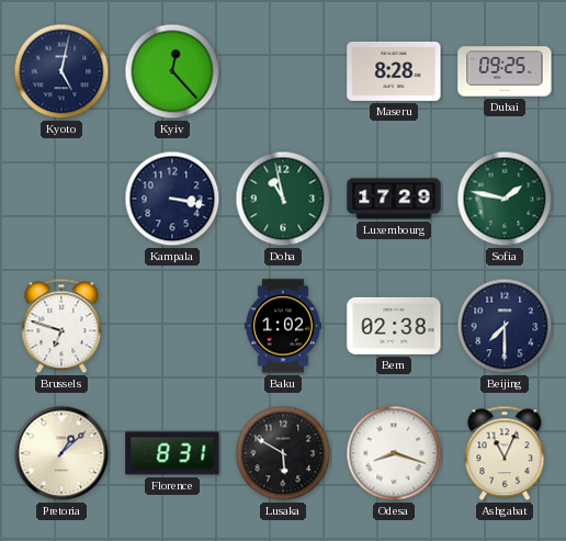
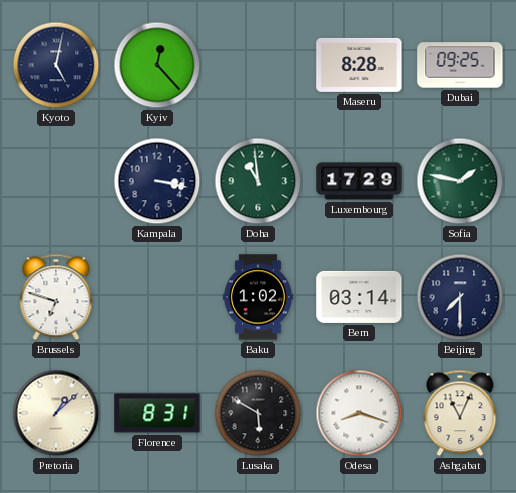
Doha: 10:58 -> 10:59
Bern: 02:38 -> 03:14
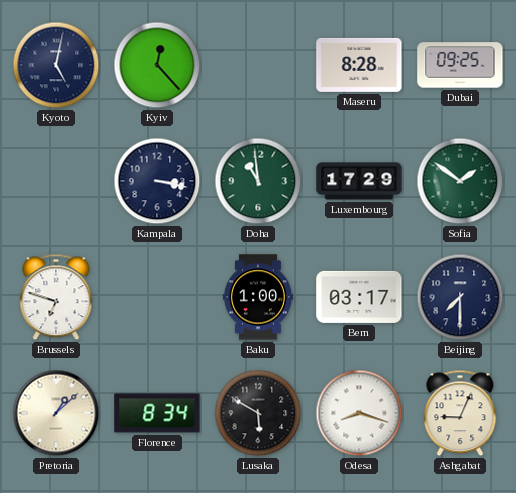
Sofia: 1:47 -> 1:51
Baku: 1:02 -> 1:00
Bern: 03:14 -> 03:17
Florence: 8:31 -> 8:34
Ashgabat: 11:04 -> 9:04
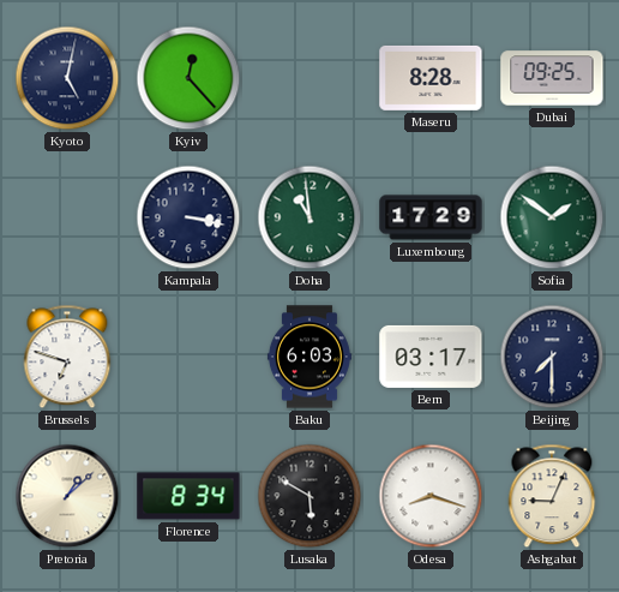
Baku: 1:00 -> 6:03
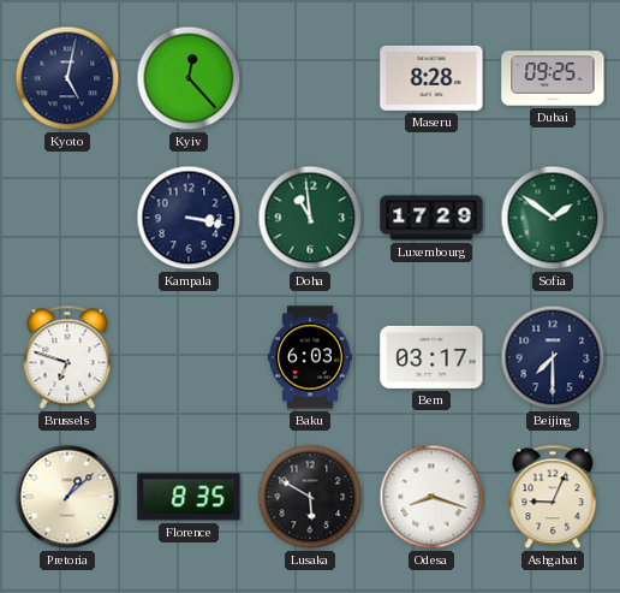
Florence: 8:34 -> 8:35
